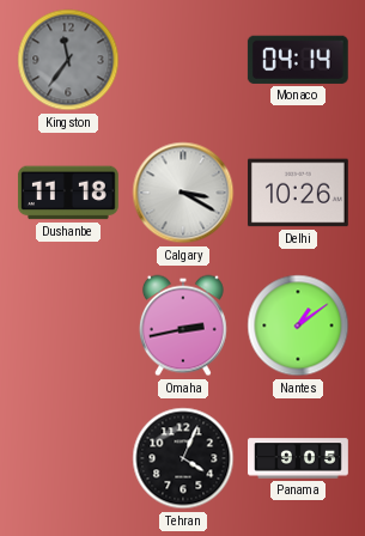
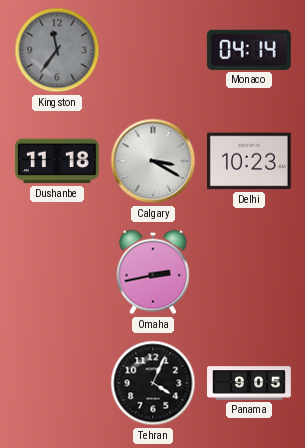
Delhi: 10:26 -> 10:23
Nantes: 1:09 -> none
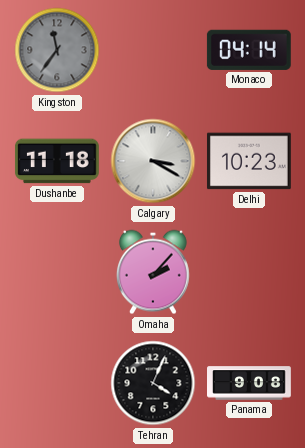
Omaha: 2:43 -> 2:07
Panama: 9:05 -> 9:08
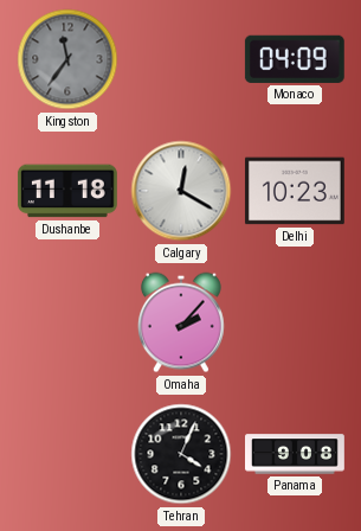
Monaco: 04:14 -> 04:09
Calgary: 3:20 -> 12:20
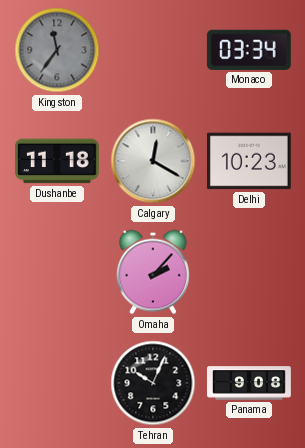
Monaco: 04:09 -> 03:34
Tehran: 4:04 -> 10:04
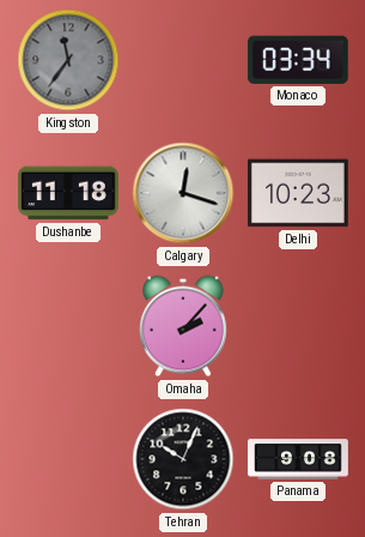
Calgary: 12:20 -> 12:18
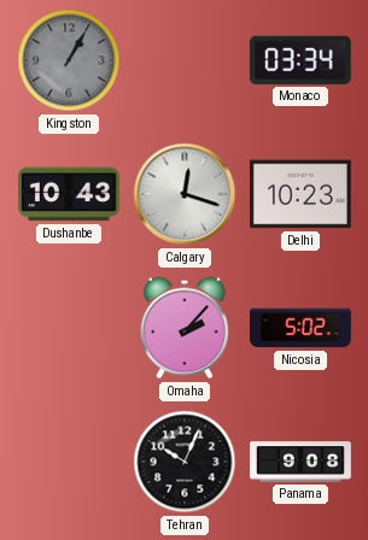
Kingston: 11:36 -> 1:05
Dushanbe: 11:18 -> 10:43
Nicosia: none -> 5:02
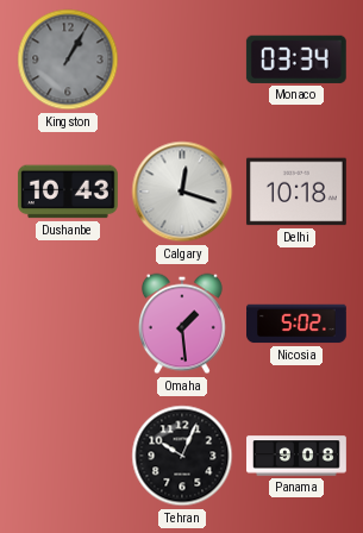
Delhi: 10:23 -> 10:18
Omaha: 2:07 -> 1:29
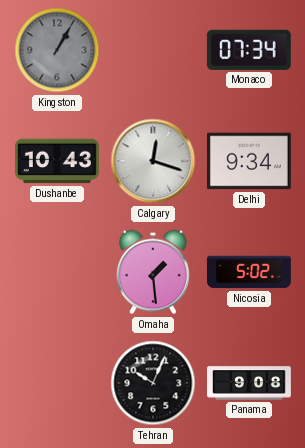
Monaco: 03:34 -> 07:34
Delhi: 10:18 -> 9:34
